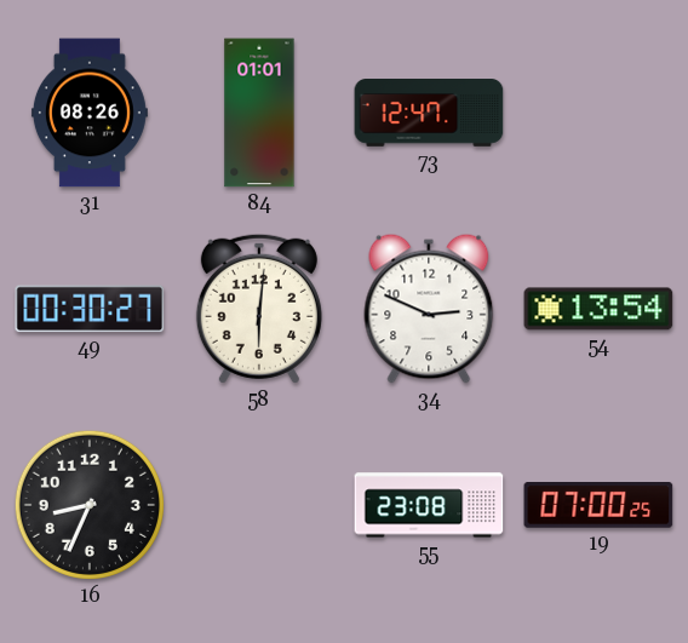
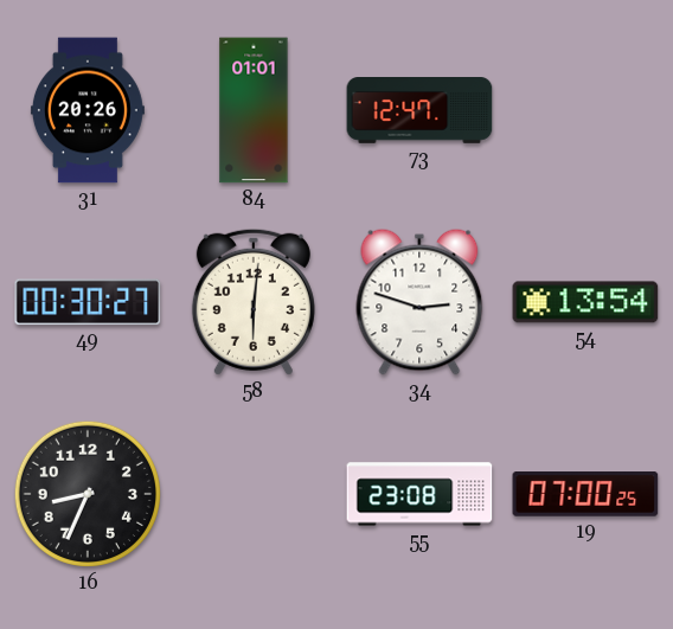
31: 08:26 -> 20:26
34: 2:49 -> 2:48
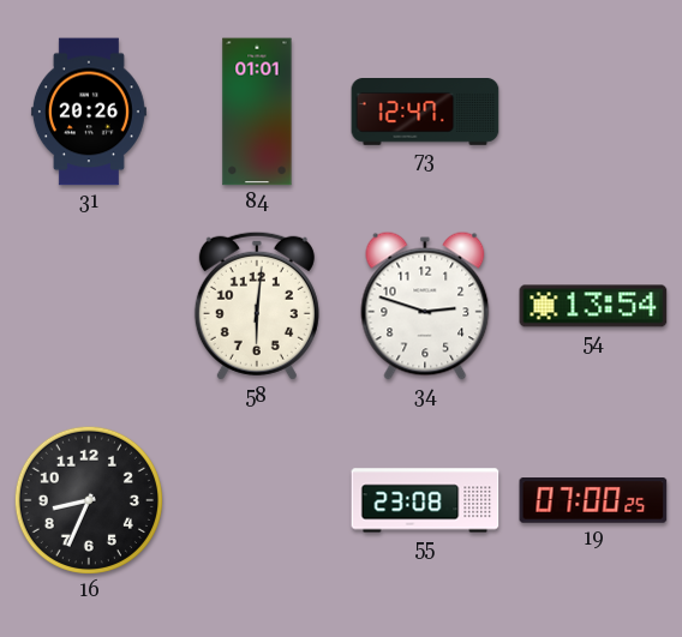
49: 00:30 -> none
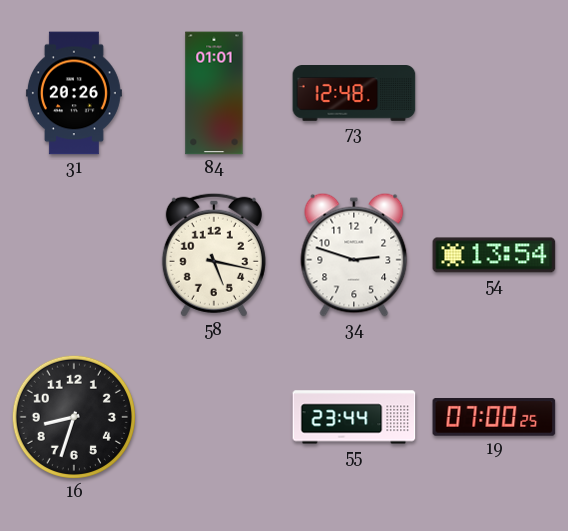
73: 12:47 -> 12:48
58: 6:01 -> 5:17
16: 8:34 -> 8:33
55: 23:08 -> 23:44
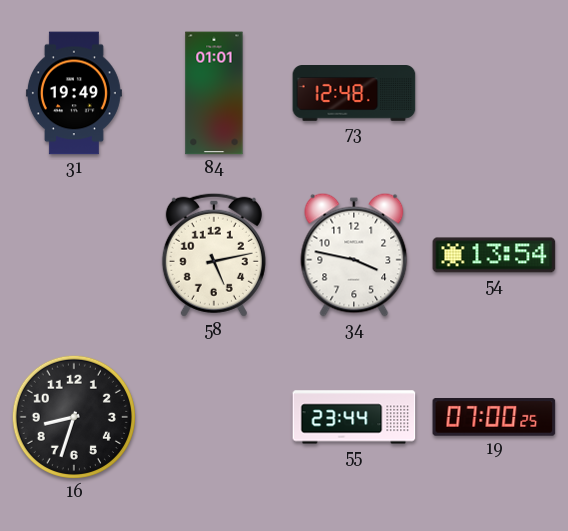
31: 20:26 -> 19:49
58: 5:17 -> 5:13
34: 2:48 -> 3:47
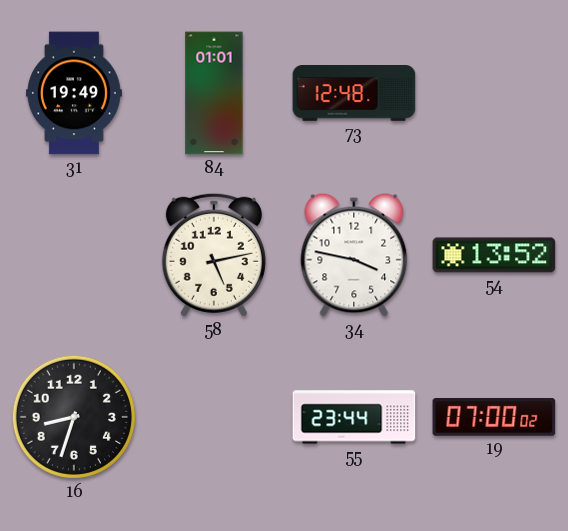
54: 13:54 -> 13:52
19: 07:00:25 -> 07:00:02
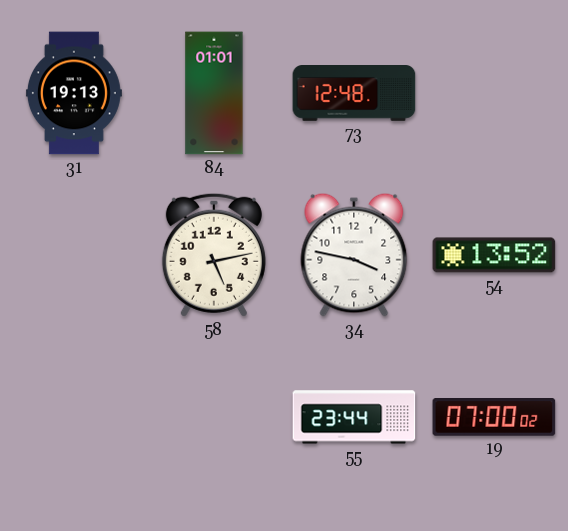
31: 19:49 -> 19:13
16: 8:33 -> none
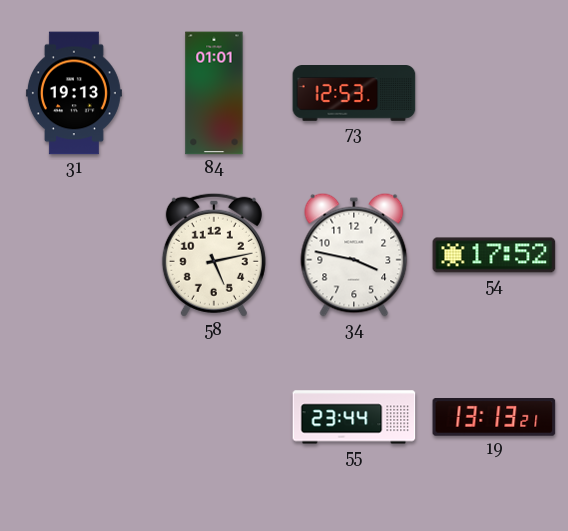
73: 12:48 -> 12:53
54: 13:52 -> 17:52
19: 07:00 -> 13:13
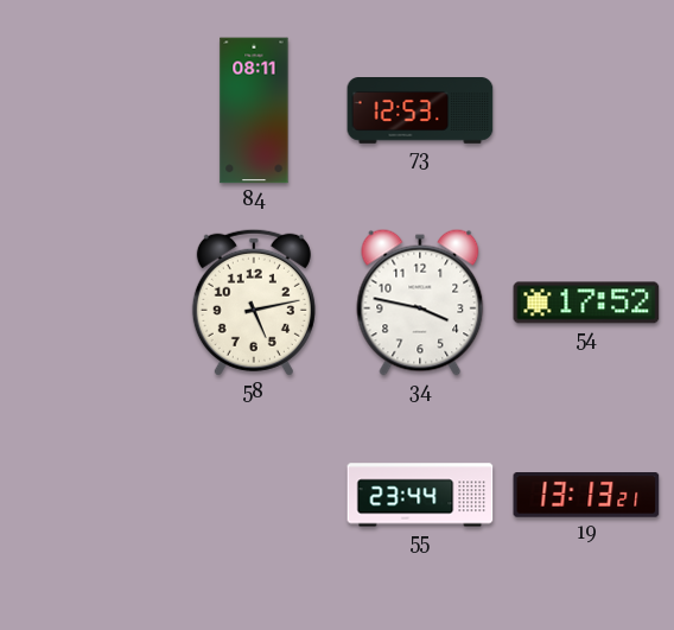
31: 19:13 -> none
84: 01:01 -> 08:11
